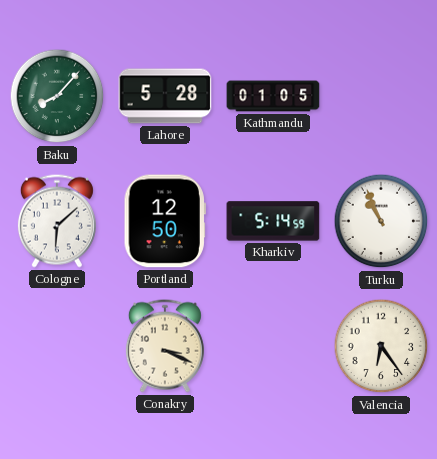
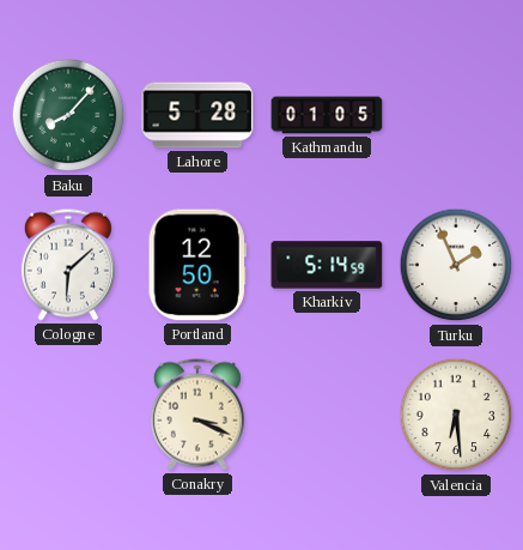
Turku: 10:56 -> 1:56
Valencia: 6:24 -> 6:29
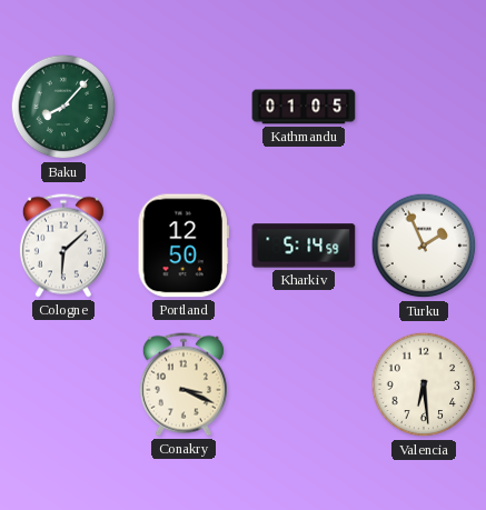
Lahore: 5:28 -> none
